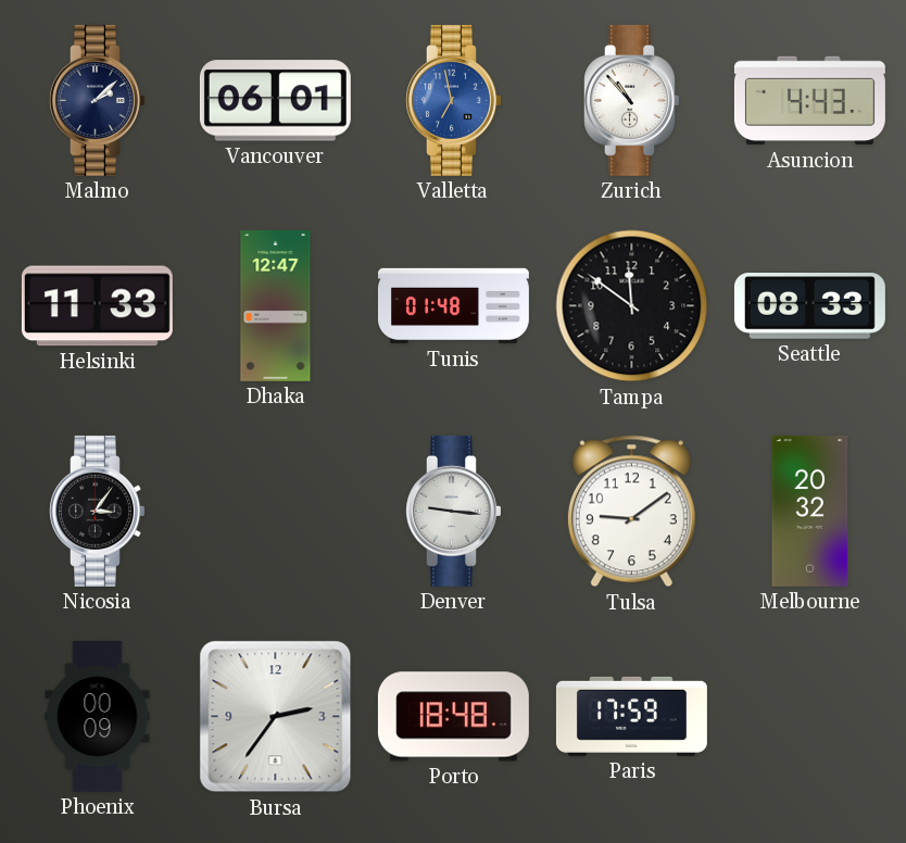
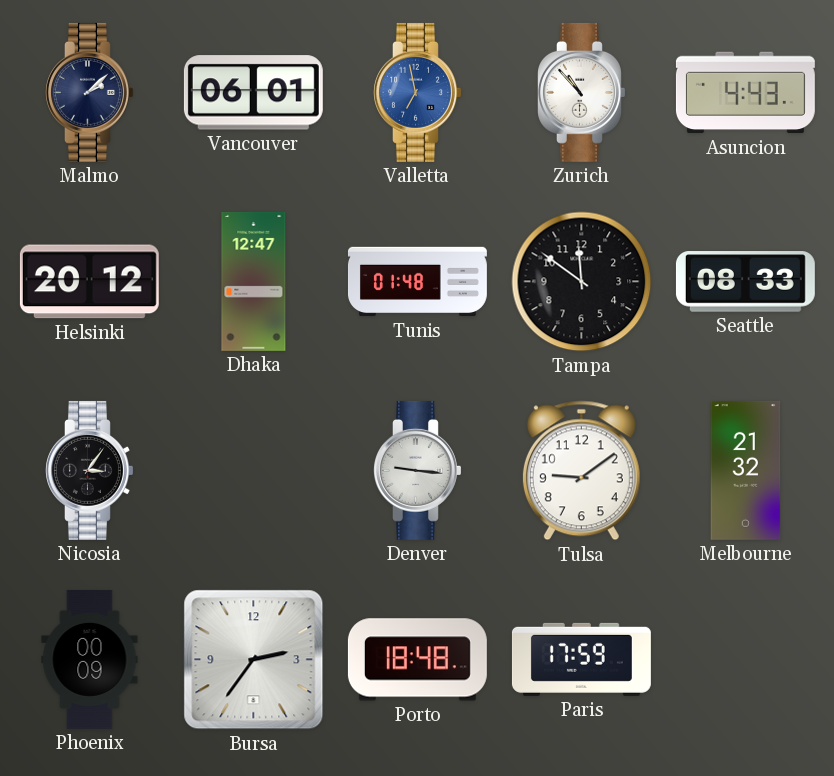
Helsinki: 11:33 -> 20:12
Melbourne: 20:32 -> 21:32
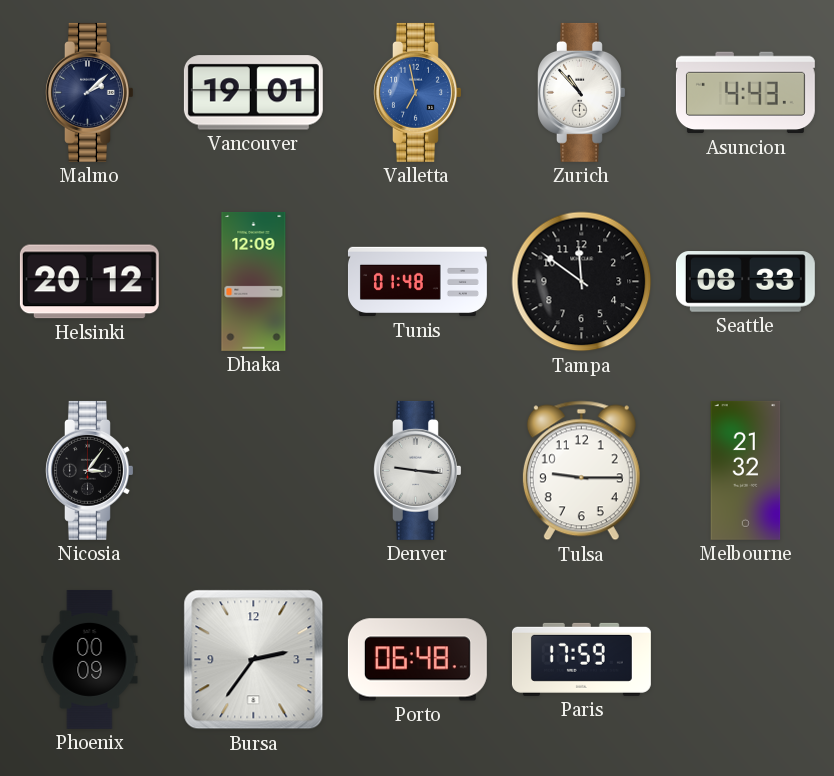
Vancouver: 06:01 -> 19:01
Dhaka: 12:47 -> 12:09
Tulsa: 9:09 -> 9:15
Porto: 18:48 -> 06:48
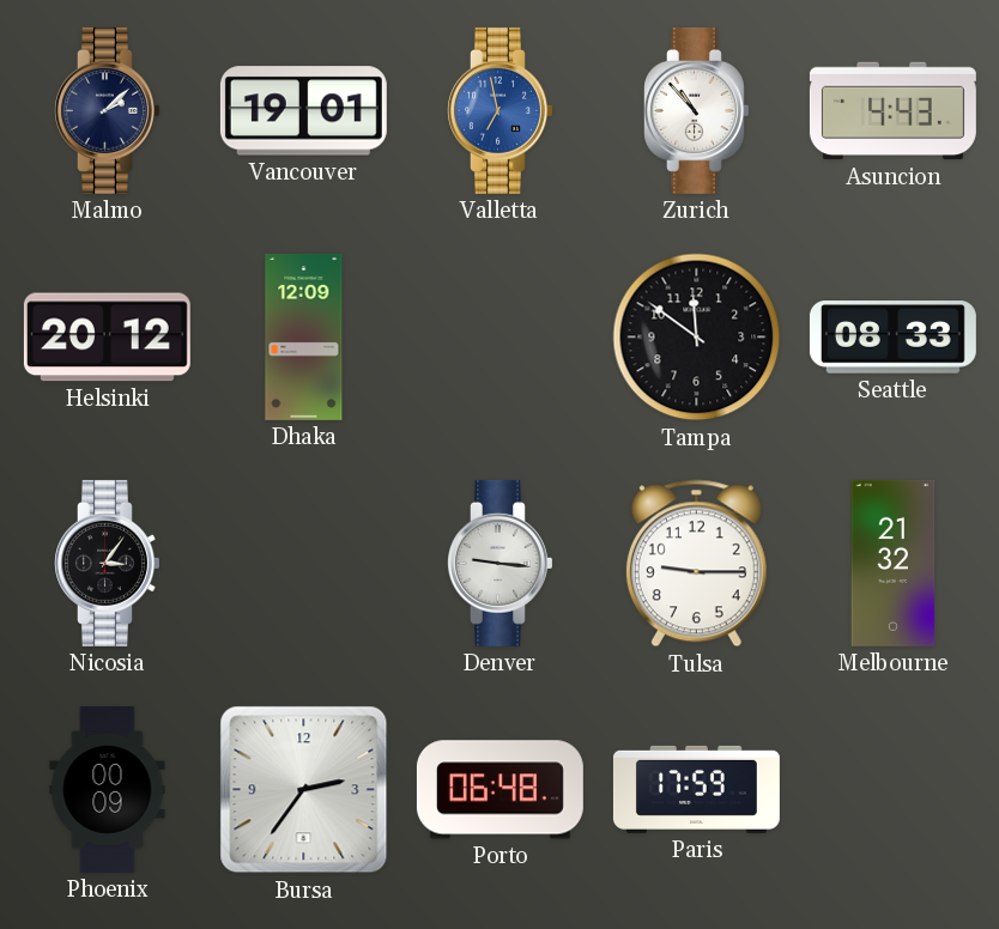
Tunis: 01:48 -> none
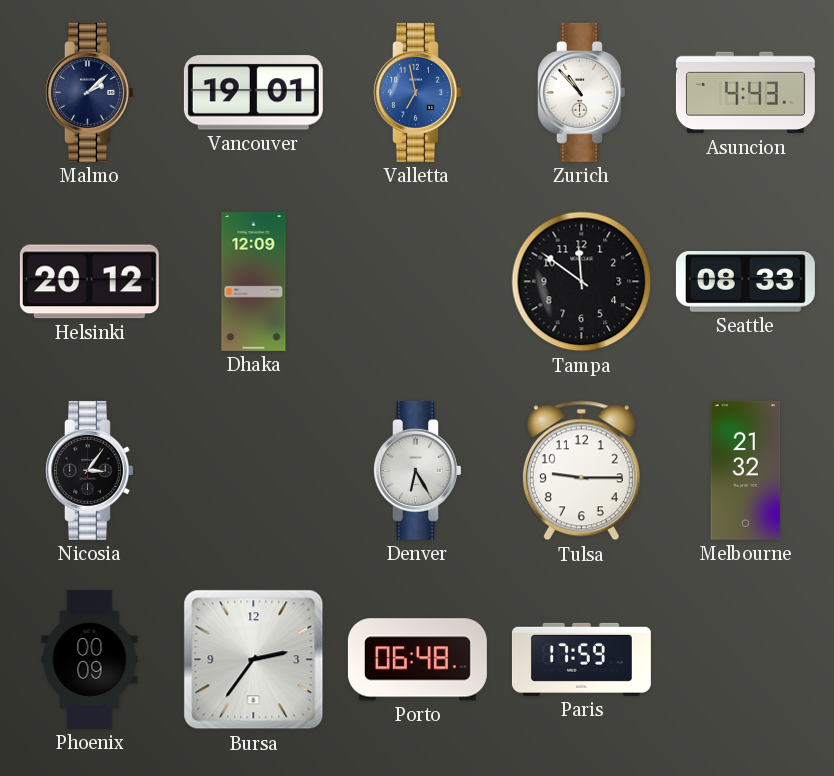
Denver: 9:16 -> 6:25
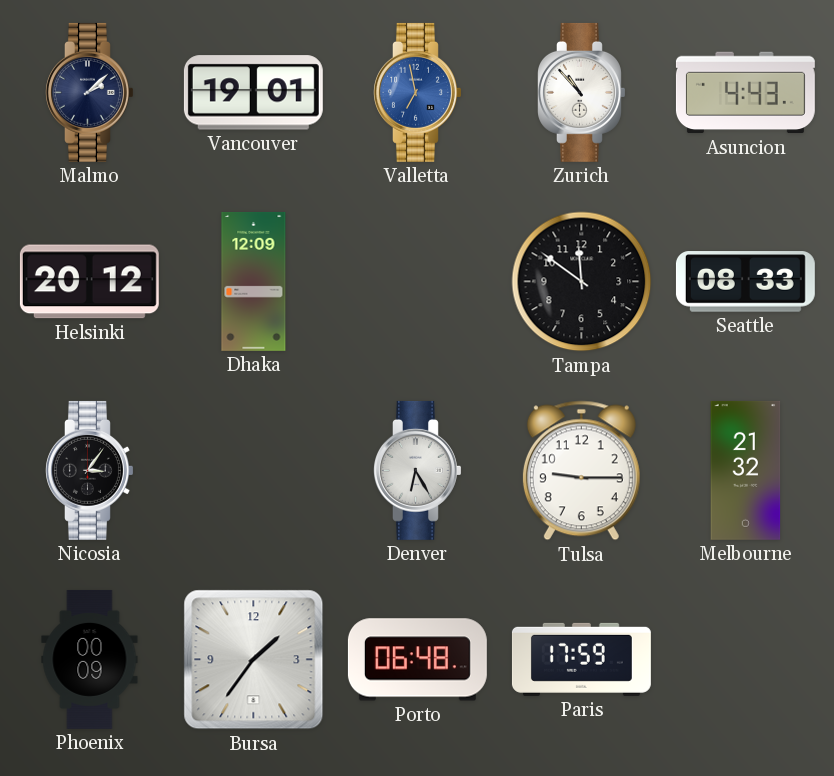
Bursa: 2:36 -> 1:36
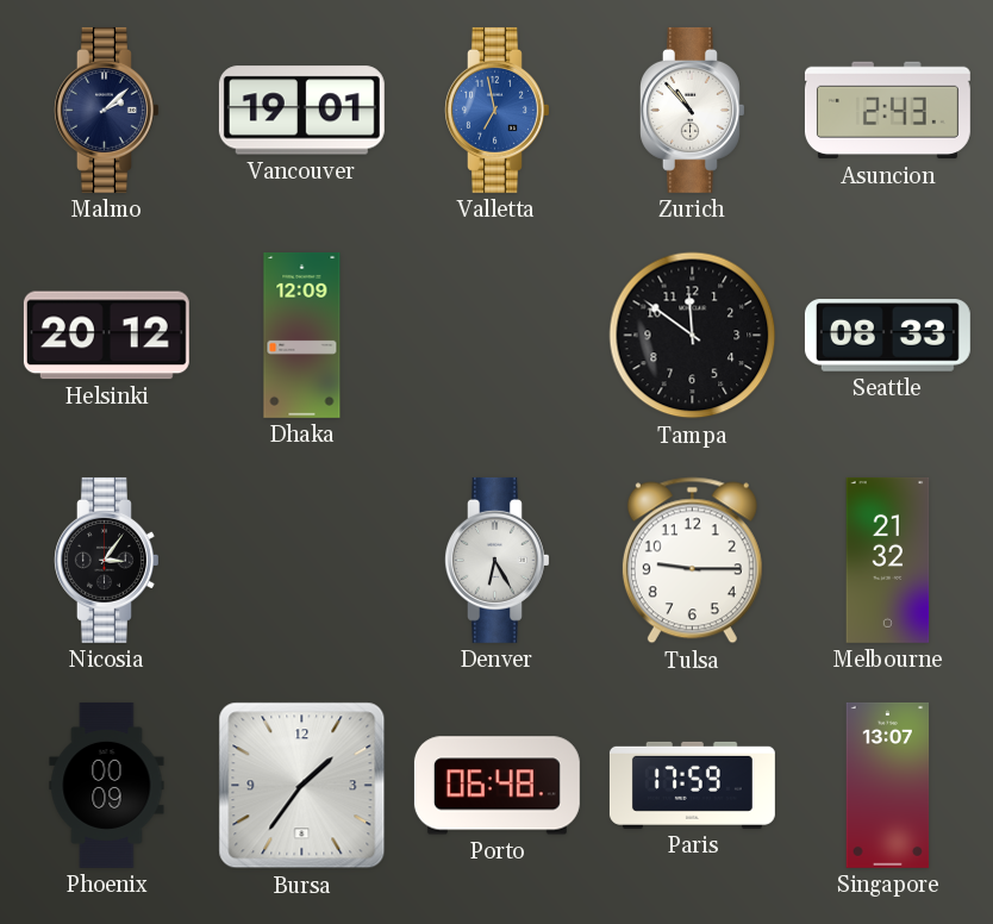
Asuncion: 4:43 -> 2:43
Singapore: none -> 13:07
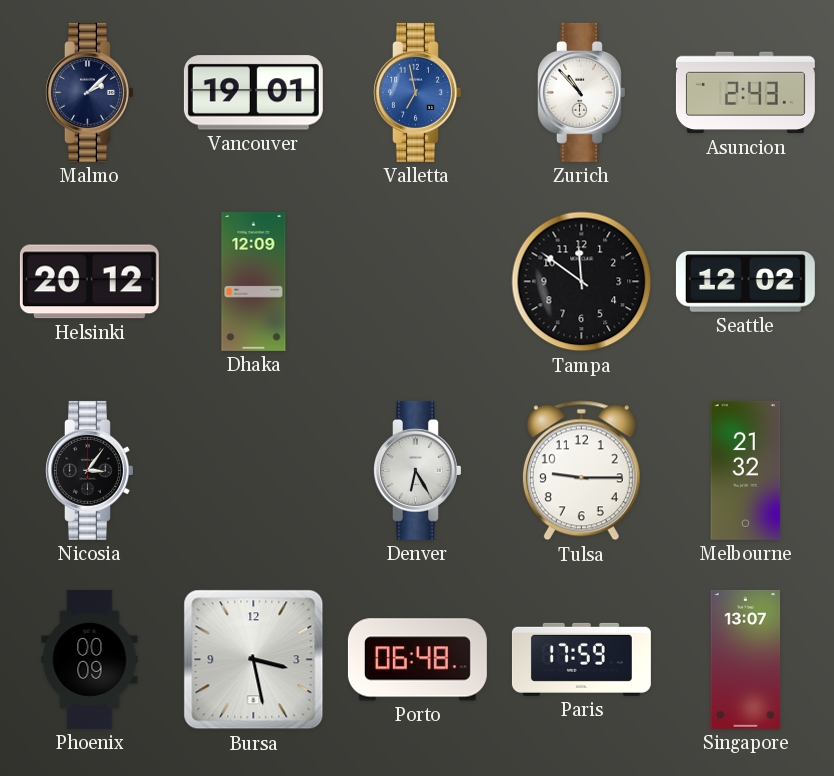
Seattle: 08:33 -> 12:02
Bursa: 1:36 -> 3:28
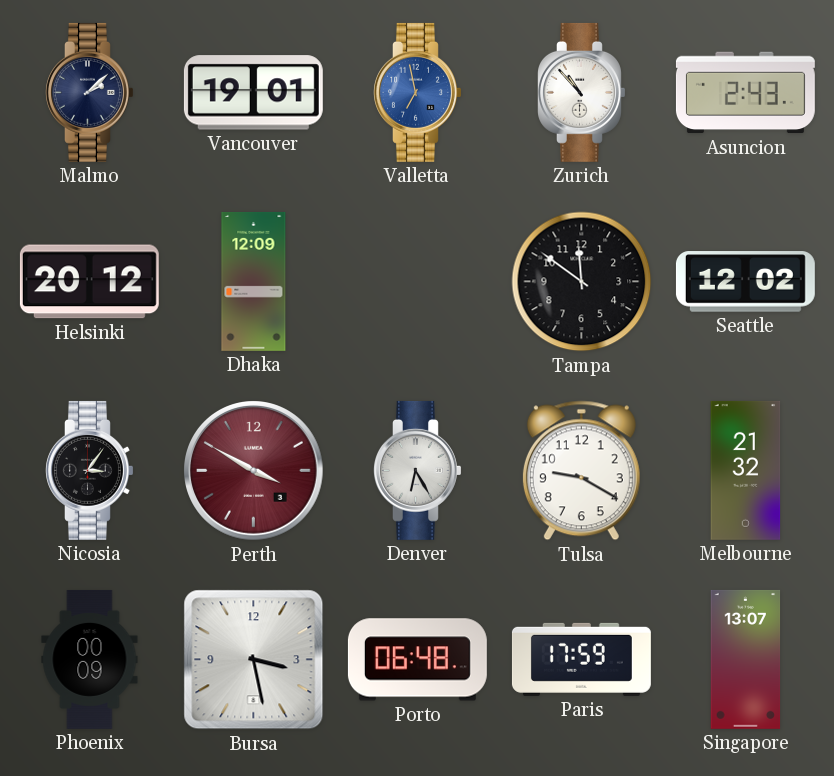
Perth: none -> 3:50
Tulsa: 9:15 -> 9:20
